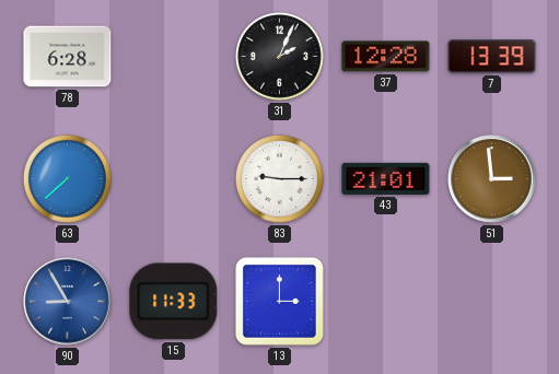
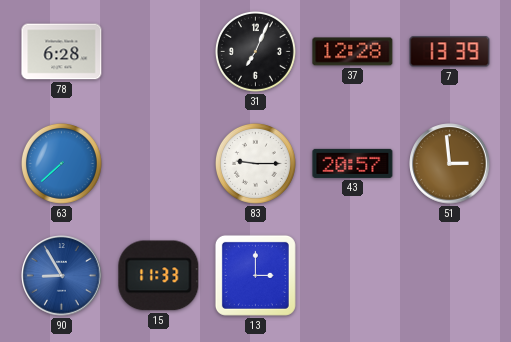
31: 2:04 -> 7:04
43: 21:01 -> 20:57
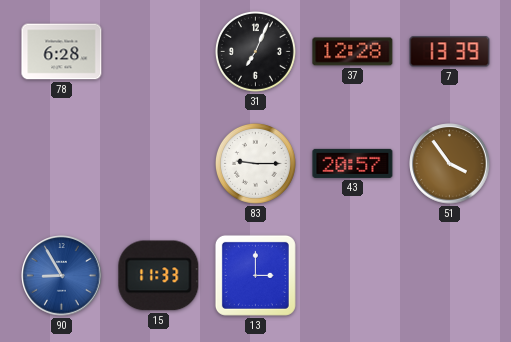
63: 7:38 -> none
51: 2:59 -> 3:54
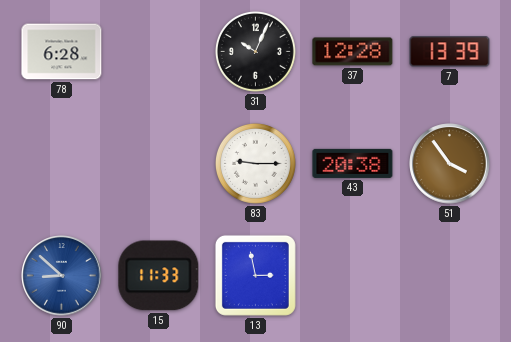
31: 7:04 -> 10:04
43: 20:57 -> 20:38
90: 8:55 -> 8:52
13: 3:00 -> 2:58
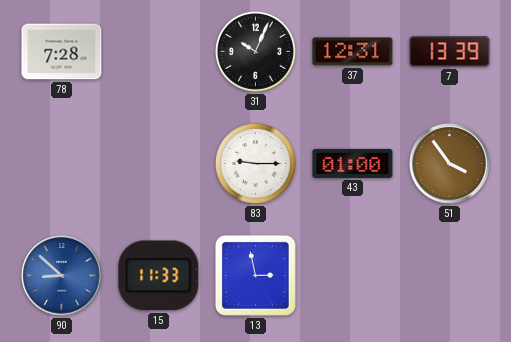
78: 6:28 -> 7:28
37: 12:28 -> 12:31
43: 20:38 -> 01:00
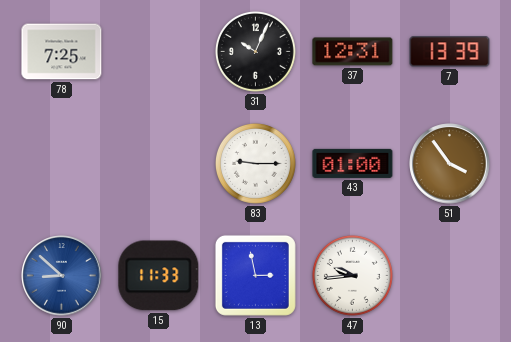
78: 7:28 -> 7:25
47: none -> 9:44
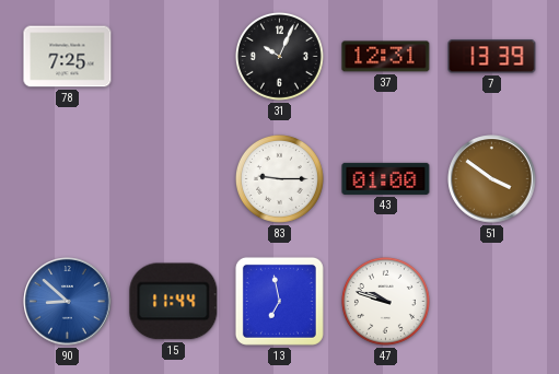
51: 3:54 -> 3:51
15: 11:33 -> 11:44
13: 2:58 -> 6:58
47: 9:44 -> 9:48
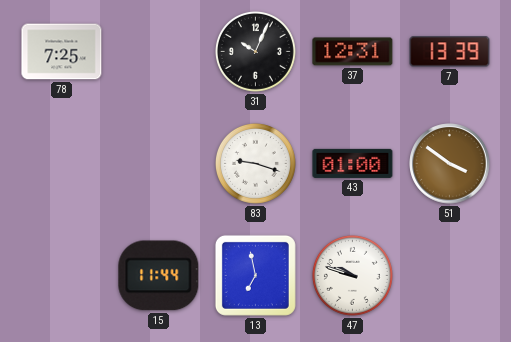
83: 9:15 -> 9:18
90: 8:52 -> none
